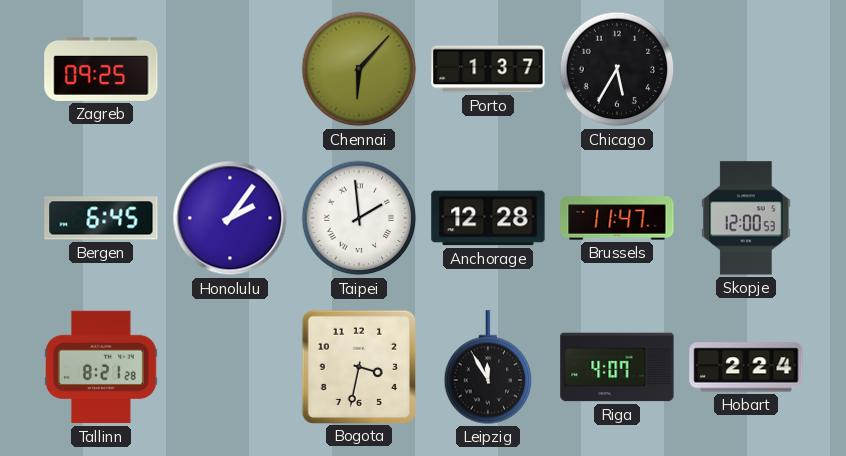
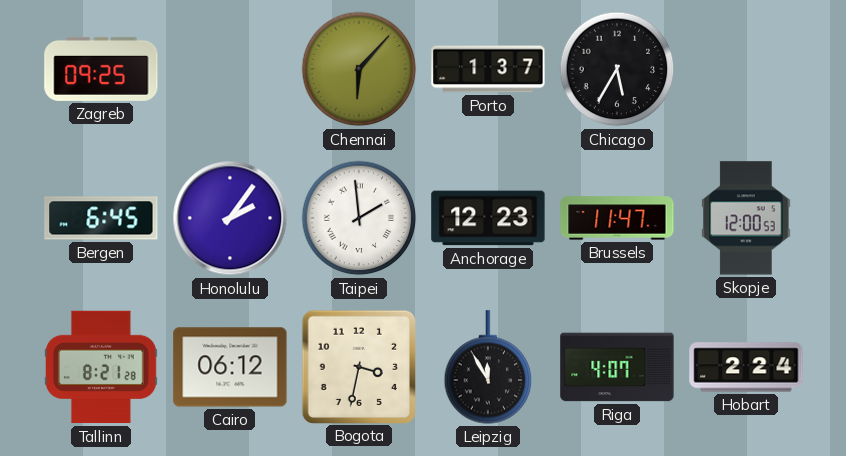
Anchorage: 12:28 -> 12:23
Cairo: none -> 06:12
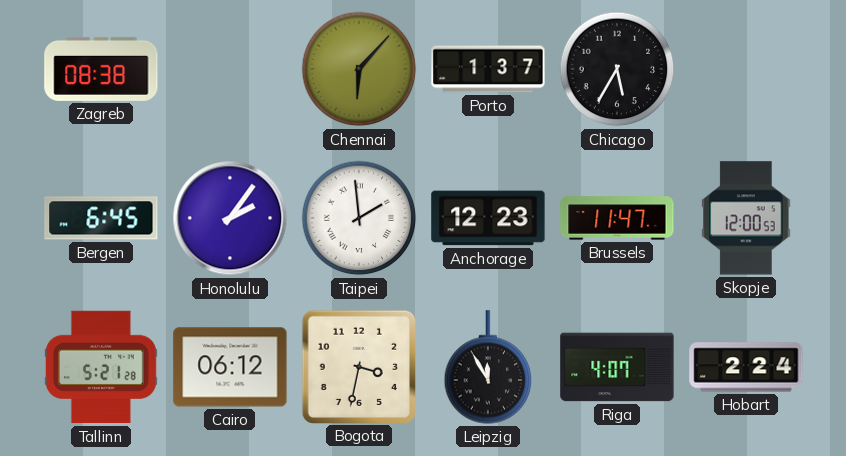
Zagreb: 09:25 -> 08:38
Tallinn: 8:21 -> 5:21
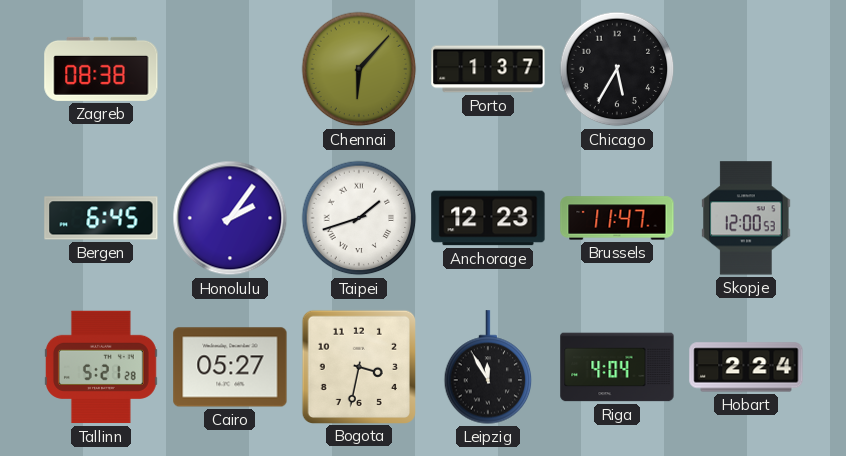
Taipei: 1:59 -> 1:42
Cairo: 06:12 -> 05:27
Riga: 4:07 -> 4:04
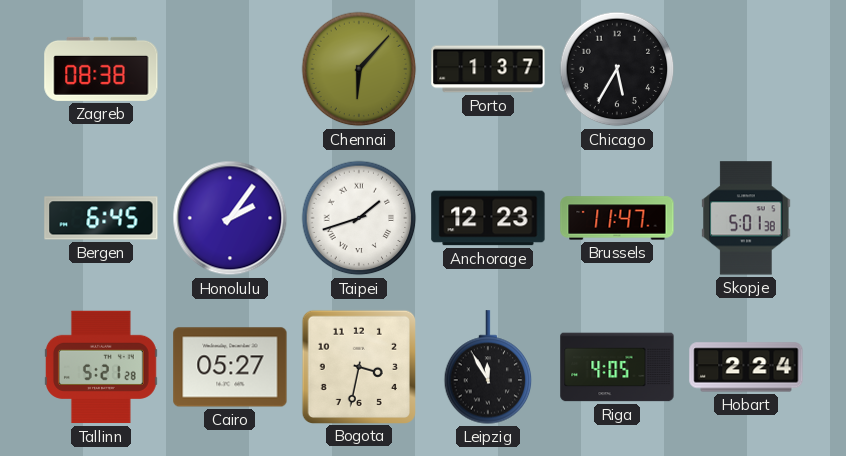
Skopje: 12:00 -> 5:01
Riga: 4:04 -> 4:05
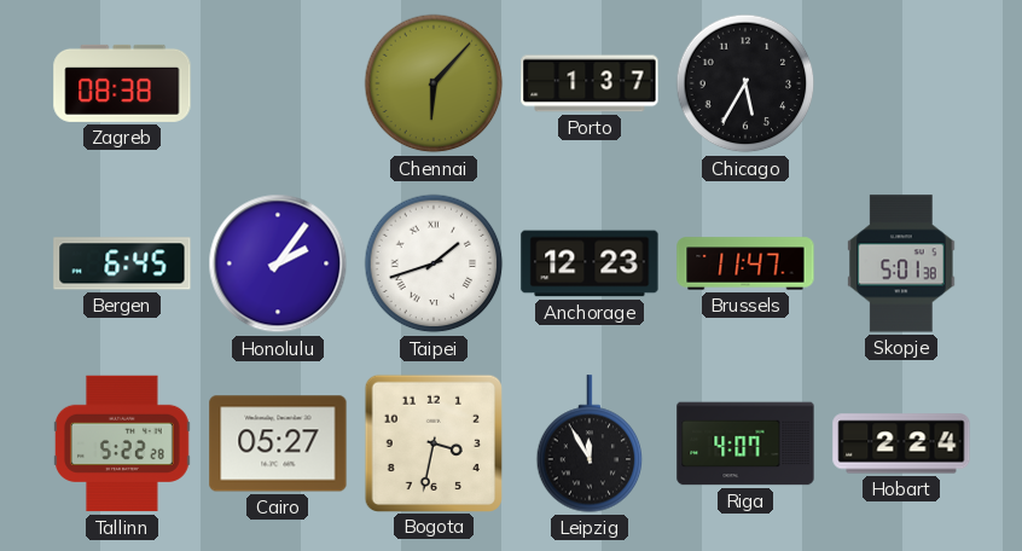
Tallinn: 5:21 -> 5:22
Riga: 4:05 -> 4:07
